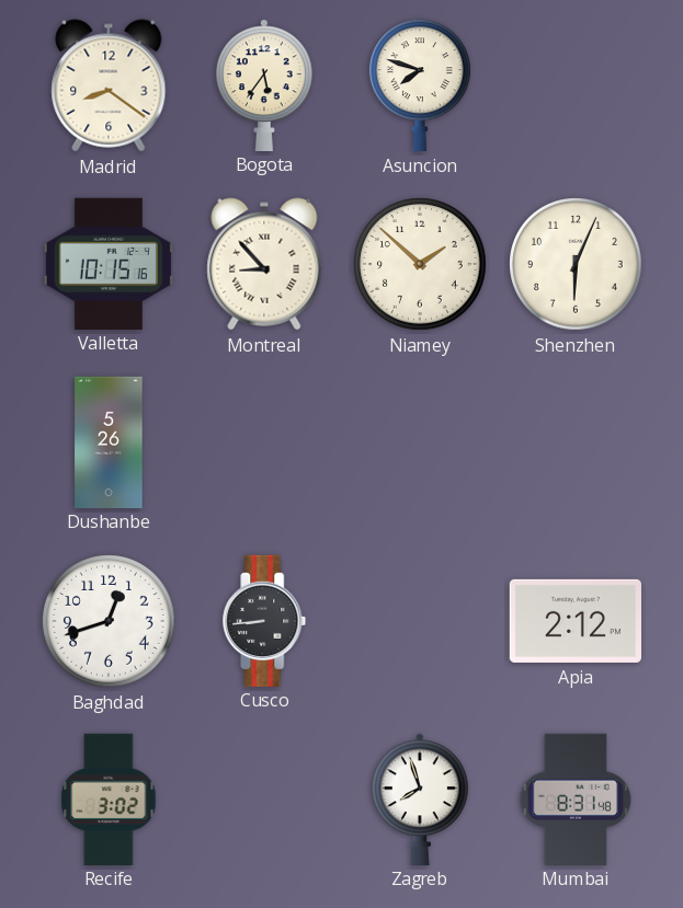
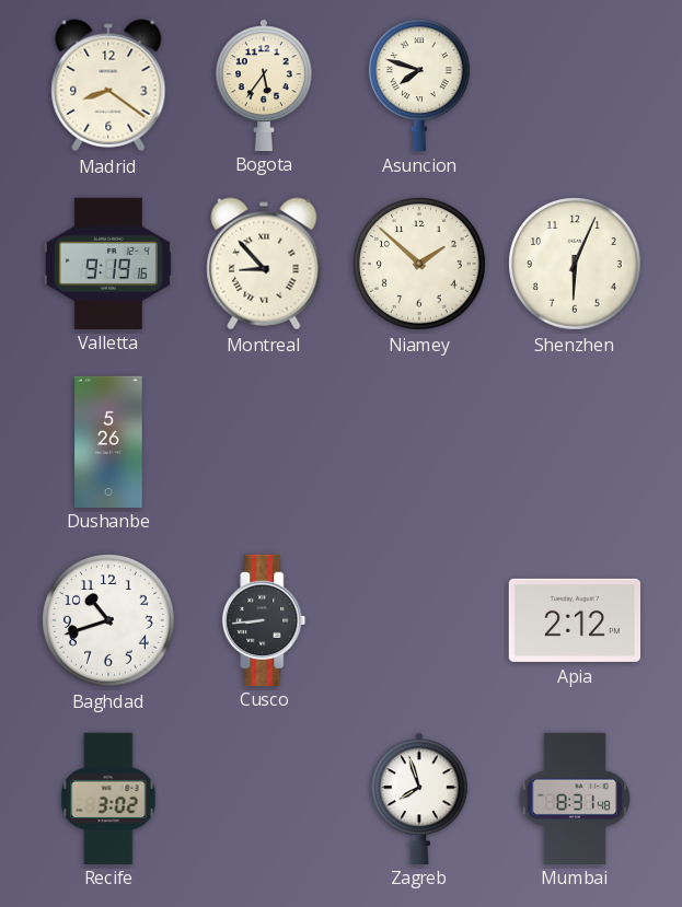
Valletta: 10:15 -> 9:19
Baghdad: 12:42 -> 10:42
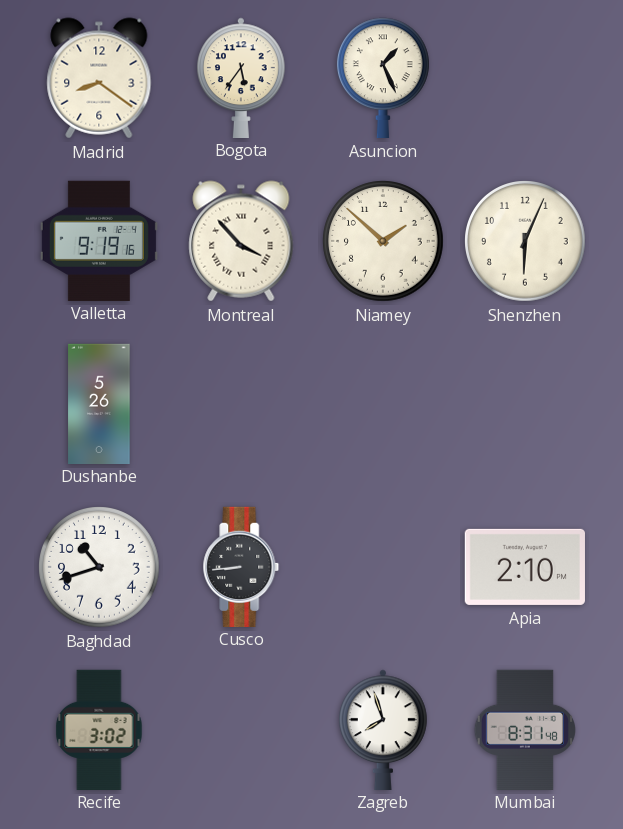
Asuncion: 7:48 -> 1:26
Montreal: 8:53 -> 3:53
Apia: 2:12 -> 2:10
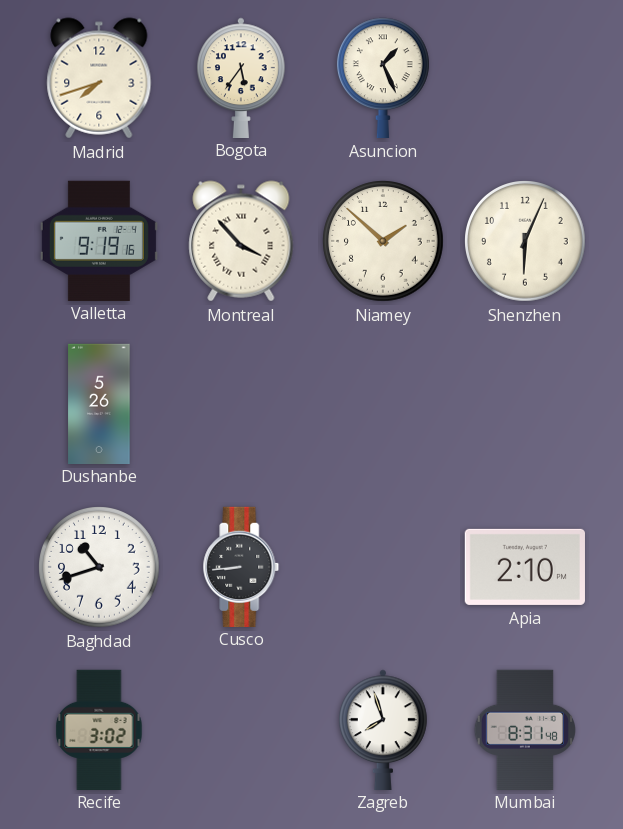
Madrid: 8:21 -> 7:42
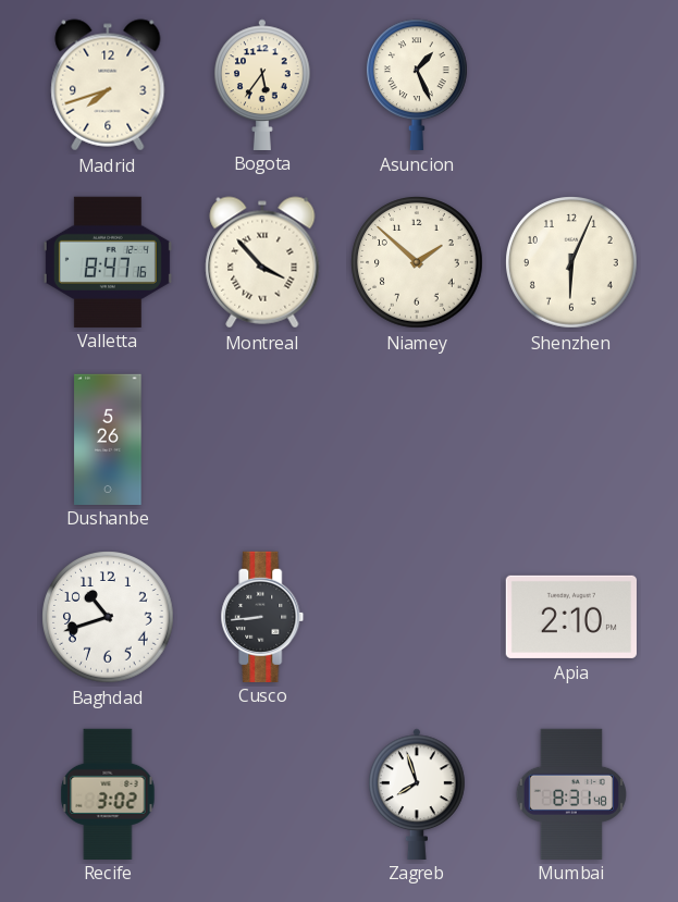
Valletta: 9:19 -> 8:47
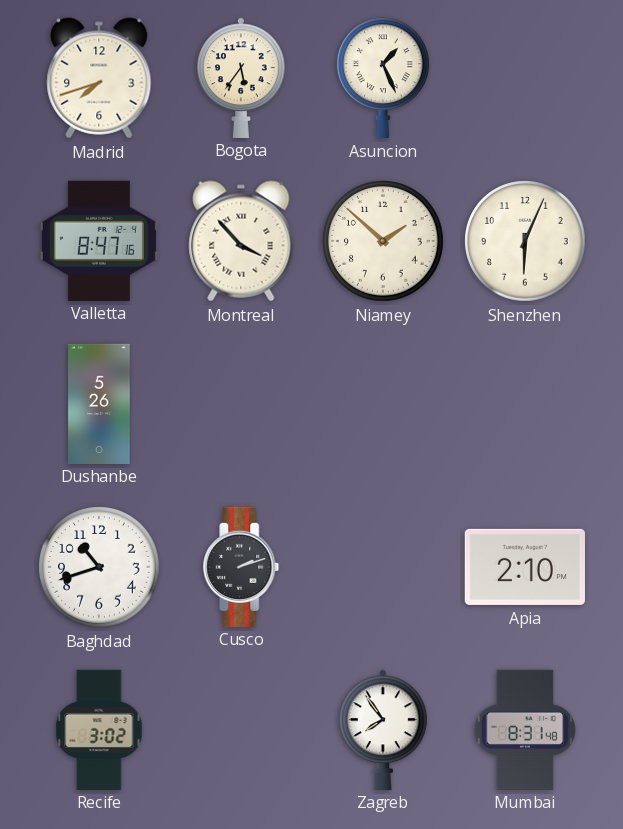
Cusco: 8:44 -> 2:12
Zagreb: 7:57 -> 7:54
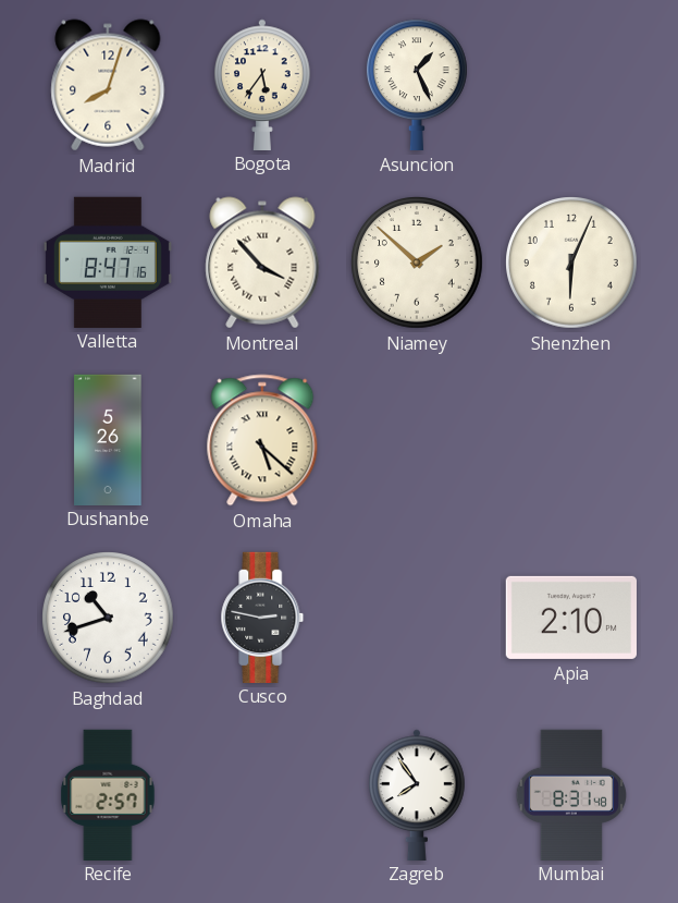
Madrid: 7:42 -> 8:03
Omaha: none -> 5:22
Cusco: 2:12 -> 2:47
Recife: 3:02 -> 2:57
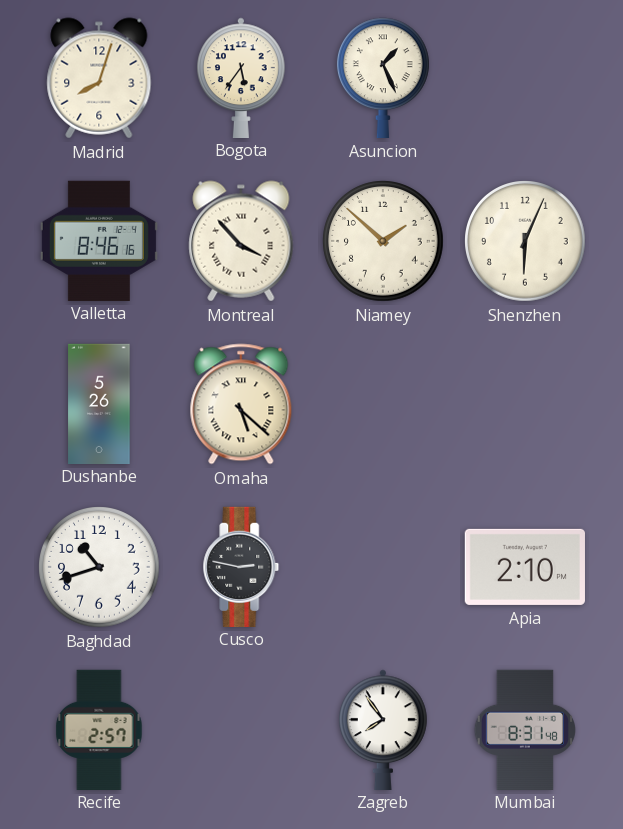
Valletta: 8:47 -> 8:46
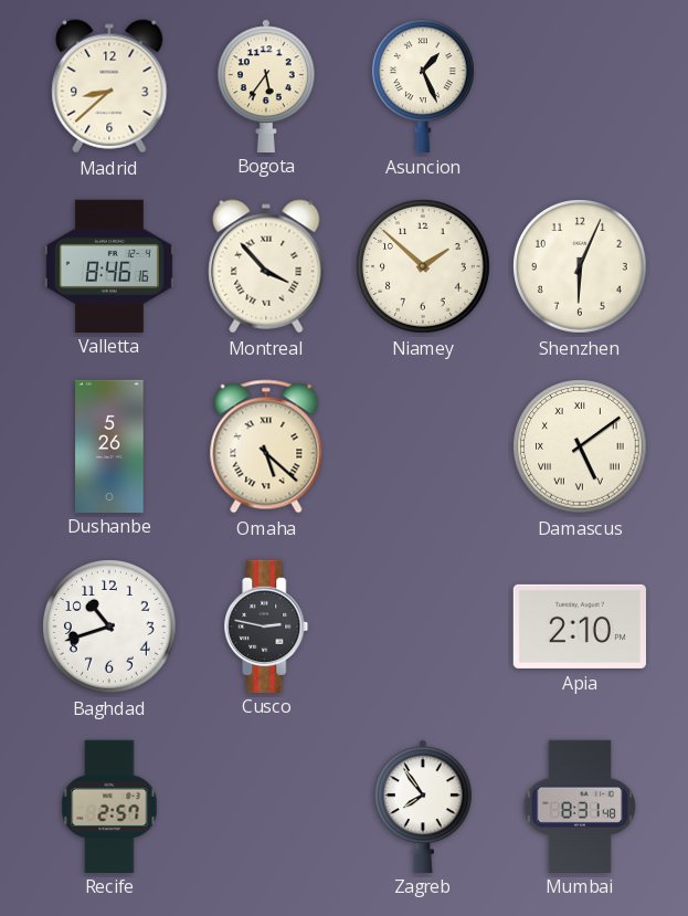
Madrid: 8:03 -> 8:38
Damascus: none -> 5:09
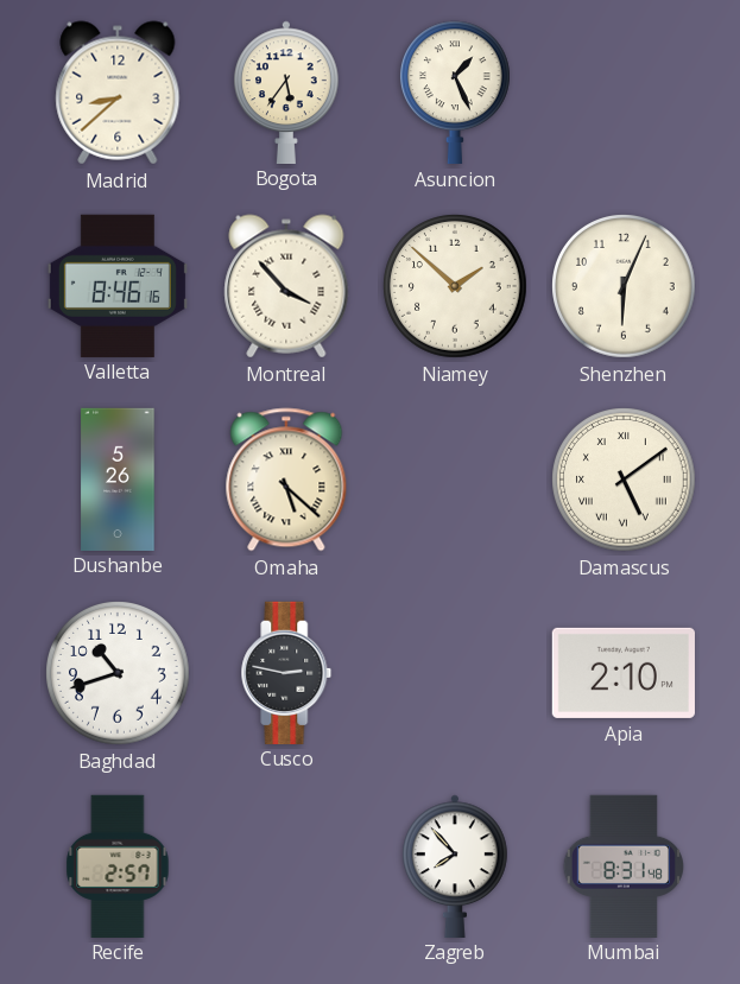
Zagreb: 7:54 -> 7:53
